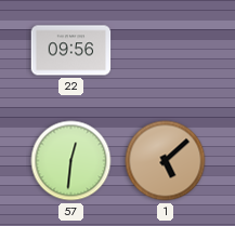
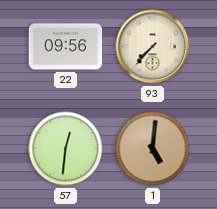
93: none -> 7:37
1: 5:08 -> 5:01
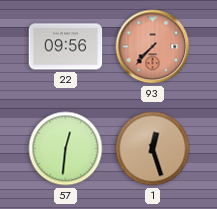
93 dial: cream -> salmon
1: 5:01 -> 12:27
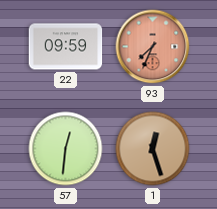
22: 09:56 -> 09:59
93: 7:37 -> 7:34
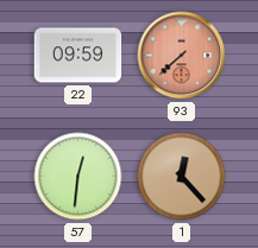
93: 7:34 -> 7:38
1: 12:27 -> 12:23
